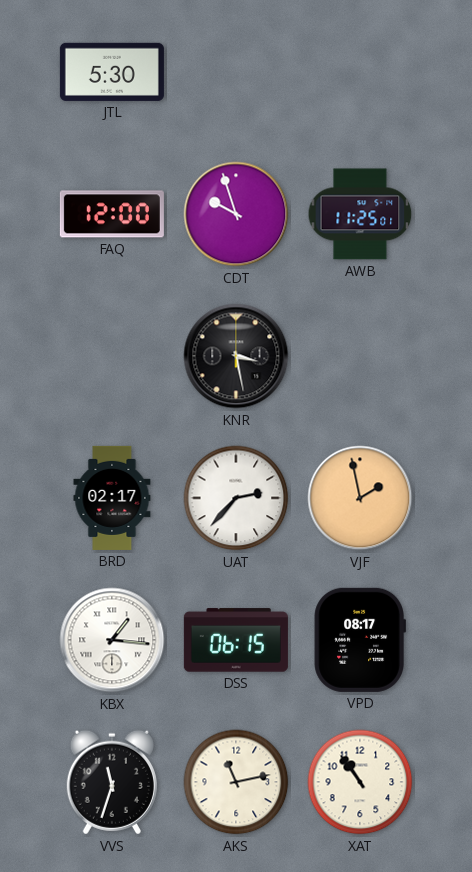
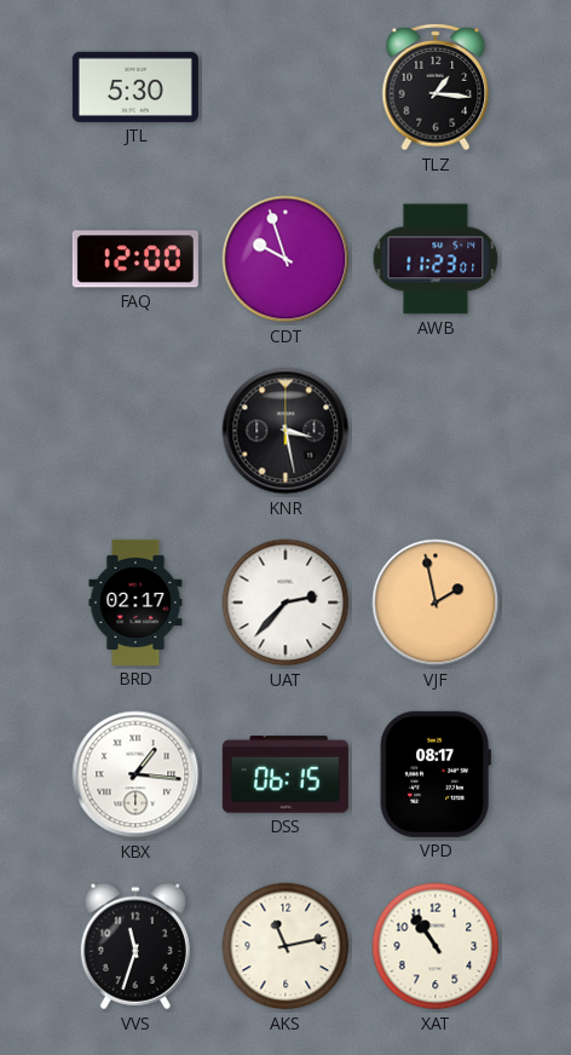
TLZ: none -> 1:16
AWB: 11:25 -> 11:23
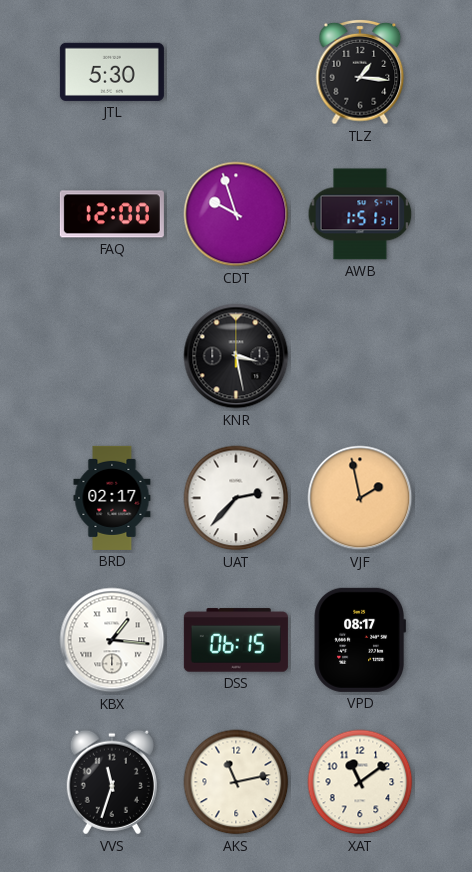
AWB: 11:23 -> 1:51
XAT: 10:54 -> 11:09
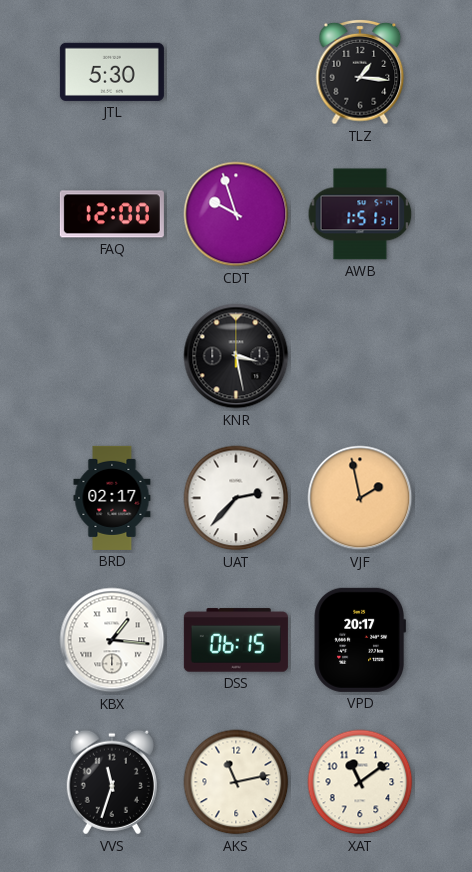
VPD: 08:17 -> 20:17
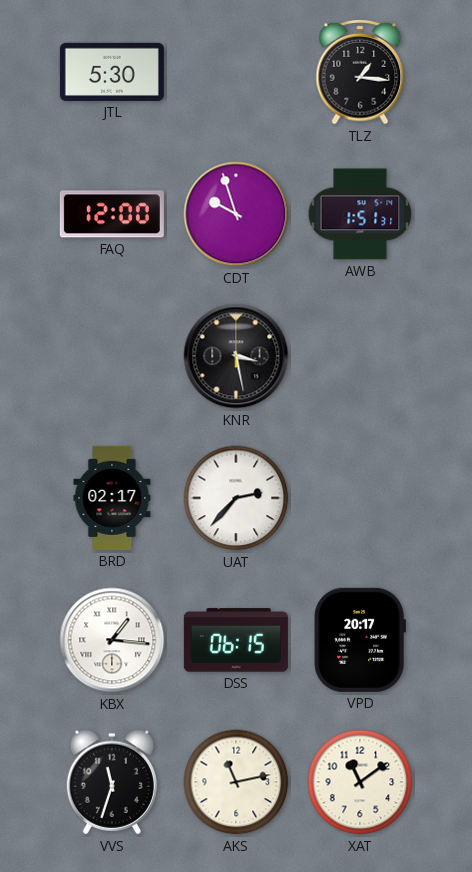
VJF: 1:58 -> none
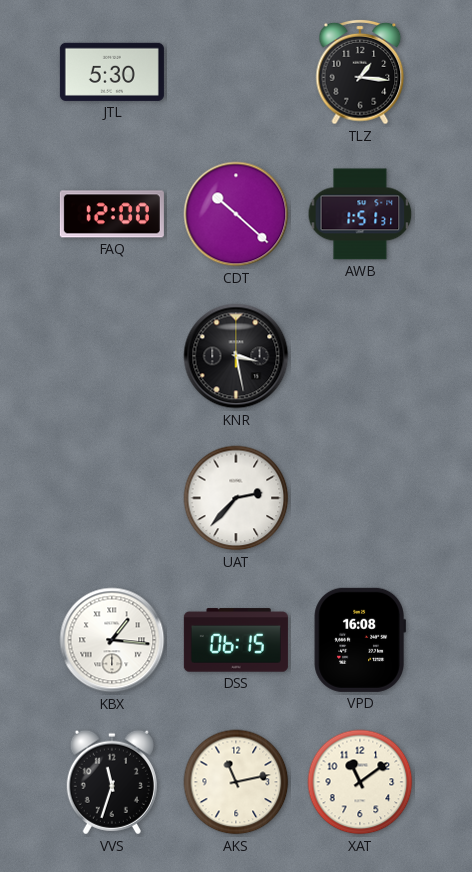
CDT: 9:57 -> 10:22
BRD: 02:17 -> none
VPD: 20:17 -> 16:08
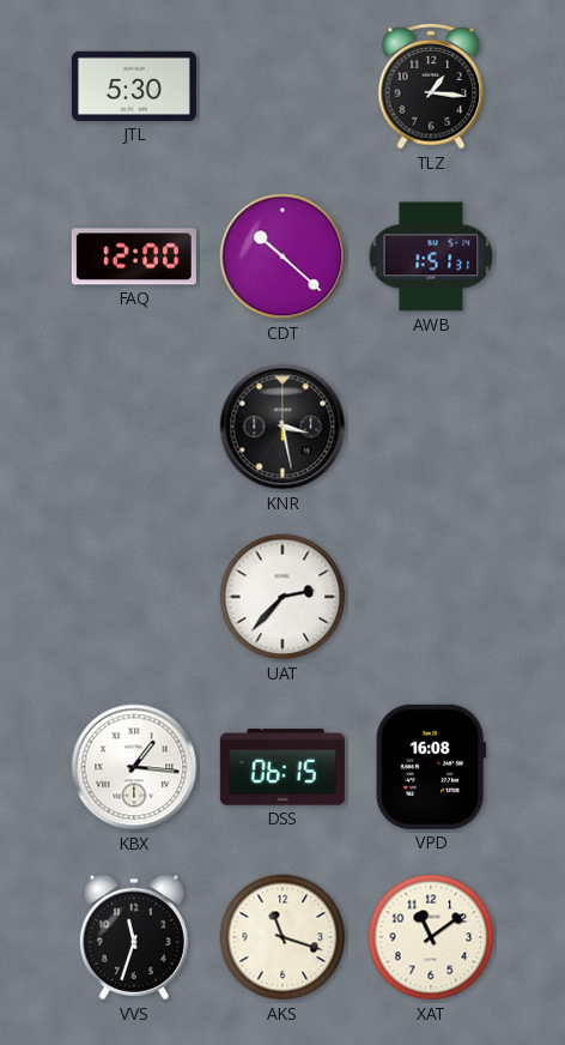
AKS: 11:13 -> 11:18
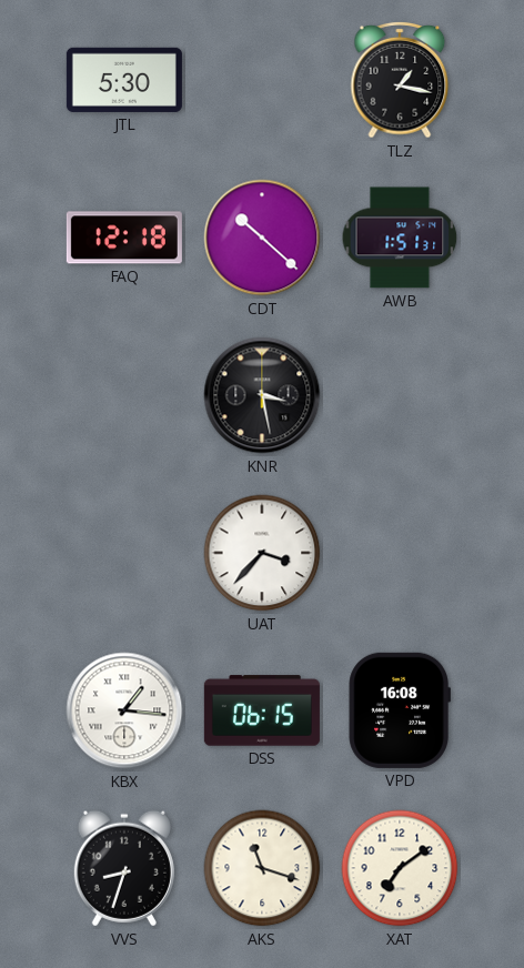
TLZ: 1:16 -> 1:17
FAQ: 12:00 -> 12:18
UAT: 2:37 -> 3:37
VVS: 11:33 -> 8:33
XAT: 11:09 -> 7:09
